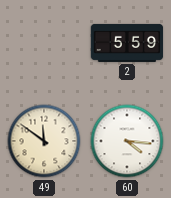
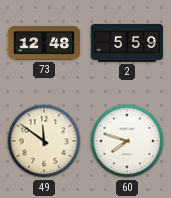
73: none -> 12:48
60: 4:16 -> 7:48
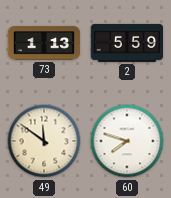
73: 12:48 -> 1:13
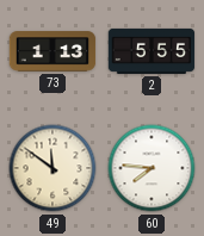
2: 5:59 -> 5:55
60: 7:48 -> 7:46
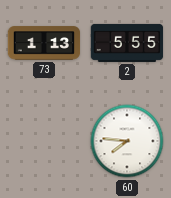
49: 11:51 -> none
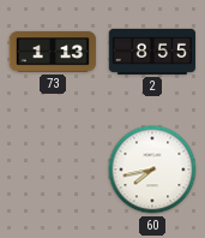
2: 5:55 -> 8:55
60: 7:46 -> 7:43
